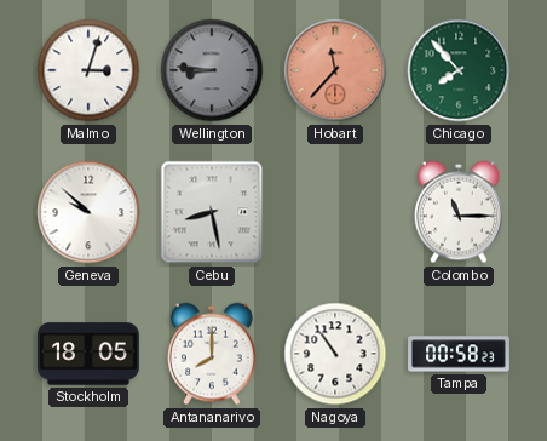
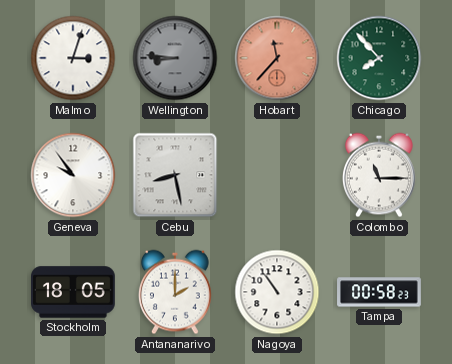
Geneva: 9:52 -> 9:54
Antananarivo: 8:00 -> 2:00
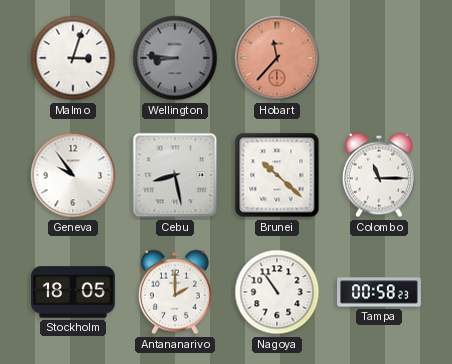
Chicago: 7:53 -> none
Brunei: none -> 10:22
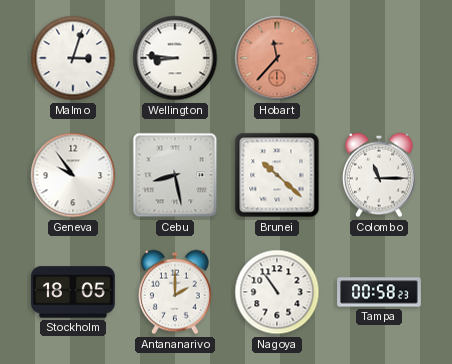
Wellington dial: grey -> white
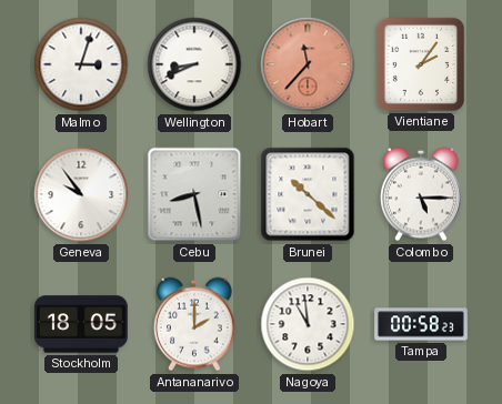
Wellington: 8:46 -> 8:41
Vientiane: none -> 2:06
Colombo: 11:15 -> 5:15
Nagoya: 10:54 -> 10:59
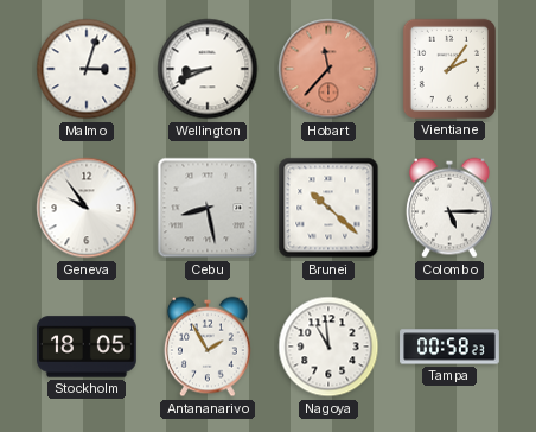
Antananarivo: 2:00 -> 1:55
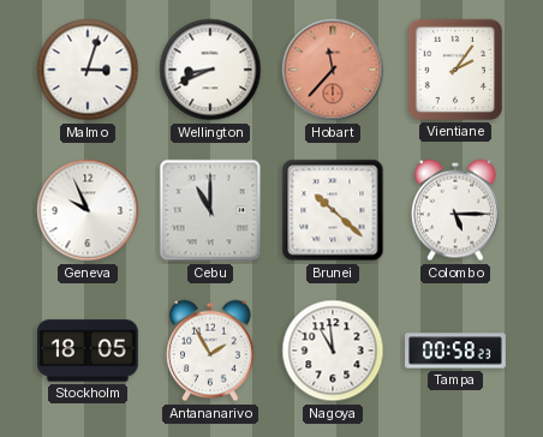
Geneva: 9:54 -> 9:56
Cebu: 8:28 -> 11:00
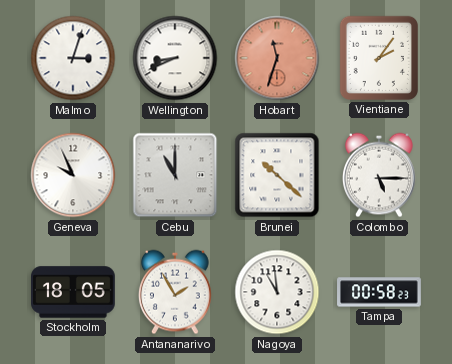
Hobart: 11:37 -> 11:33
